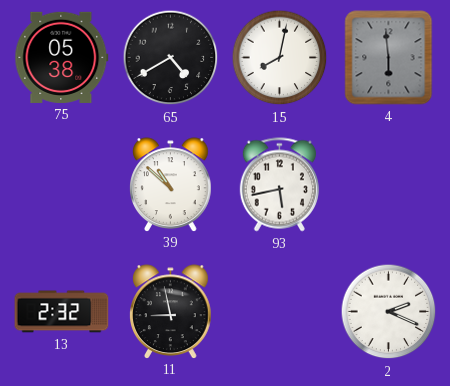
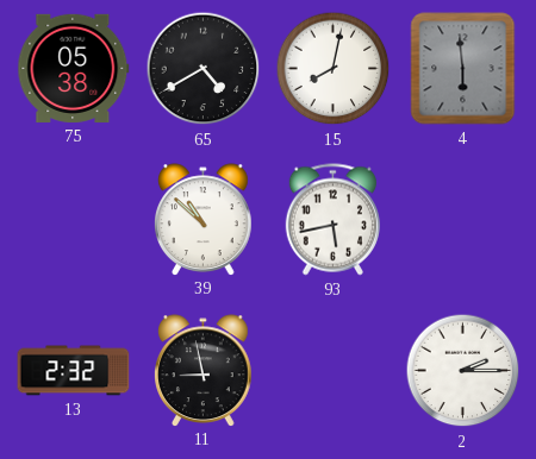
2: 2:19 -> 2:15
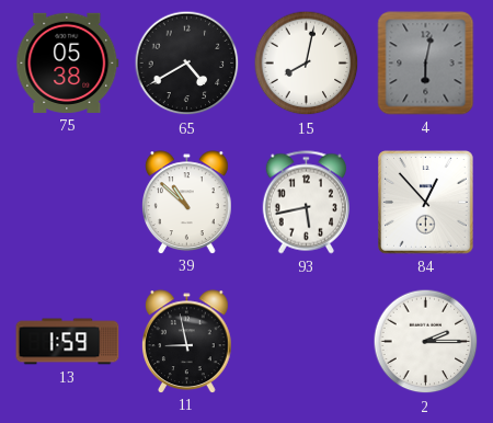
4: 5:59 -> 6:02
84: none -> 12:53
13: 2:32 -> 1:59
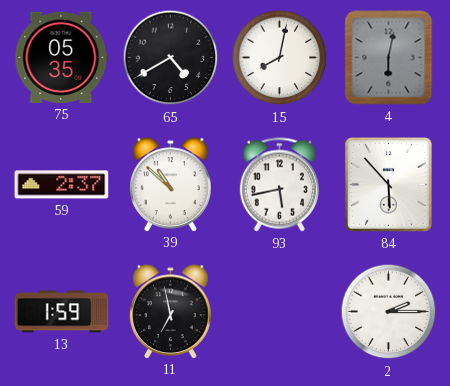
75: 05:38 -> 05:35
59: none -> 2:37
84: 12:53 -> 5:53
11: 8:58 -> 6:58
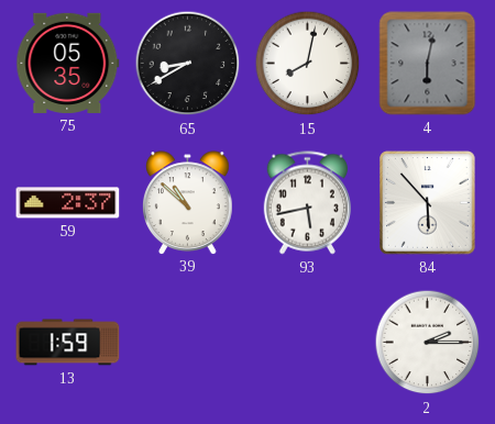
65: 4:40 -> 8:40
11: 6:58 -> none
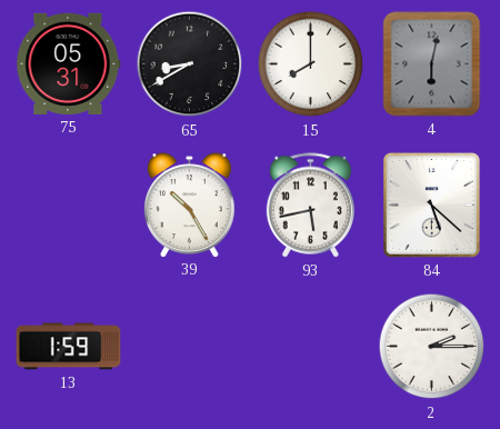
75: 05:35 -> 05:31
15: 8:02 -> 8:00
59: 2:37 -> none
39: 10:52 -> 10:25
84: 5:53 -> 5:22
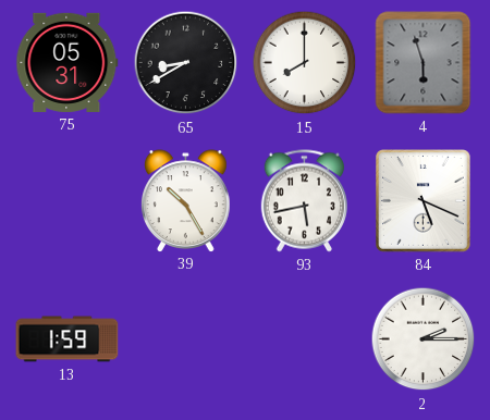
4: 6:02 -> 5:57
84: 5:22 -> 5:19
